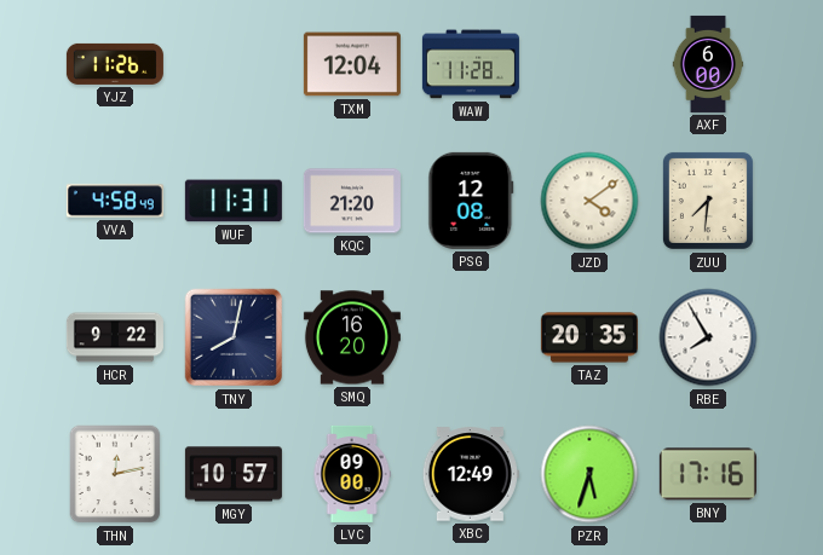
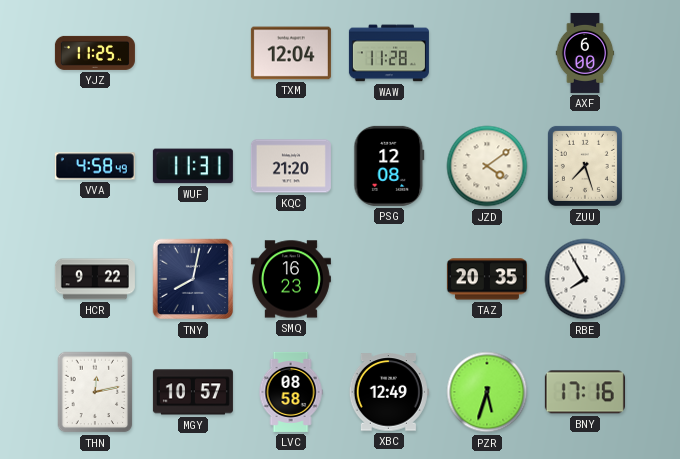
YJZ: 11:26 -> 11:25
ZUU: 7:31 -> 7:27
SMQ: 16:20 -> 16:23
LVC: 09:00 -> 08:58
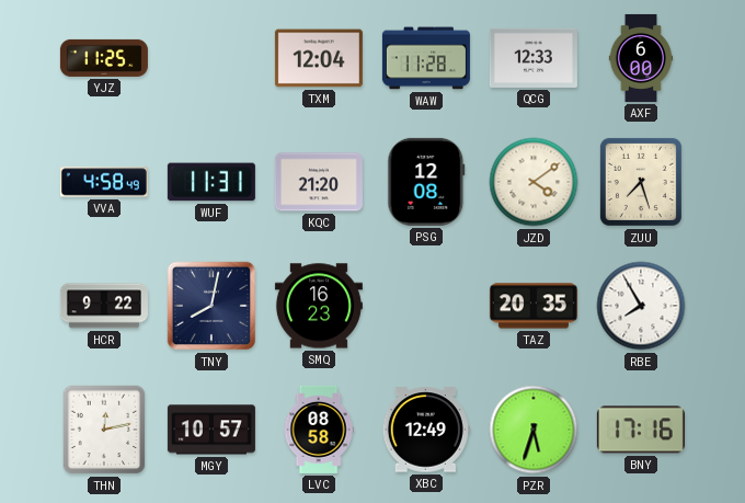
QCG: none -> 12:33
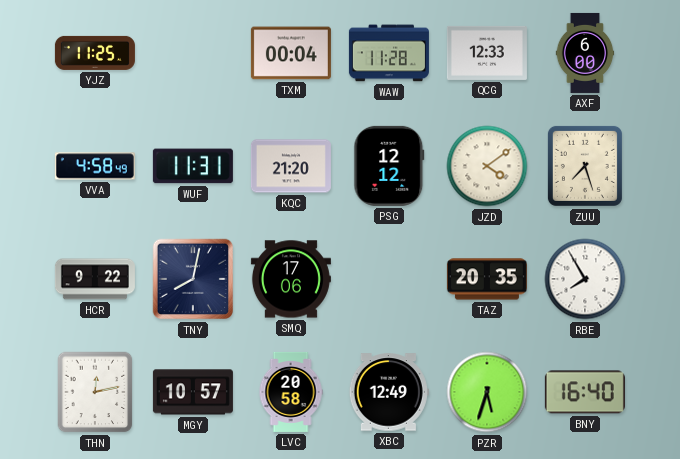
TXM: 12:04 -> 00:04
PSG: 12:08 -> 12:12
SMQ: 16:23 -> 17:06
LVC: 08:58 -> 20:58
BNY: 17:16 -> 16:40
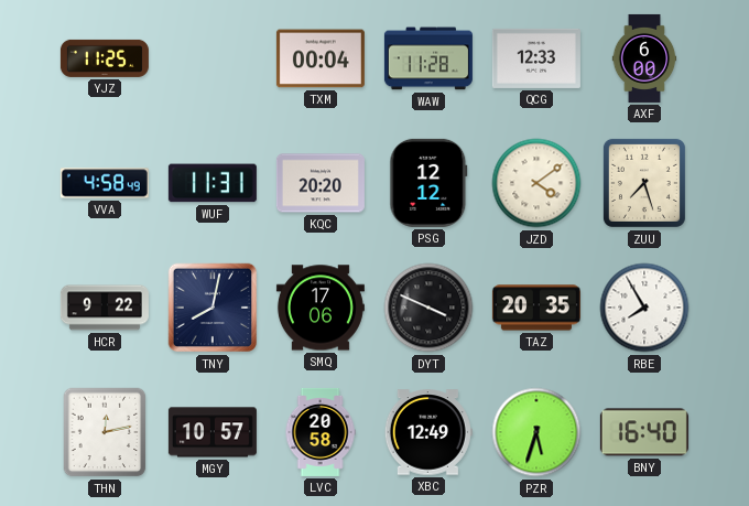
KQC: 21:20 -> 20:20
DYT: none -> 3:49
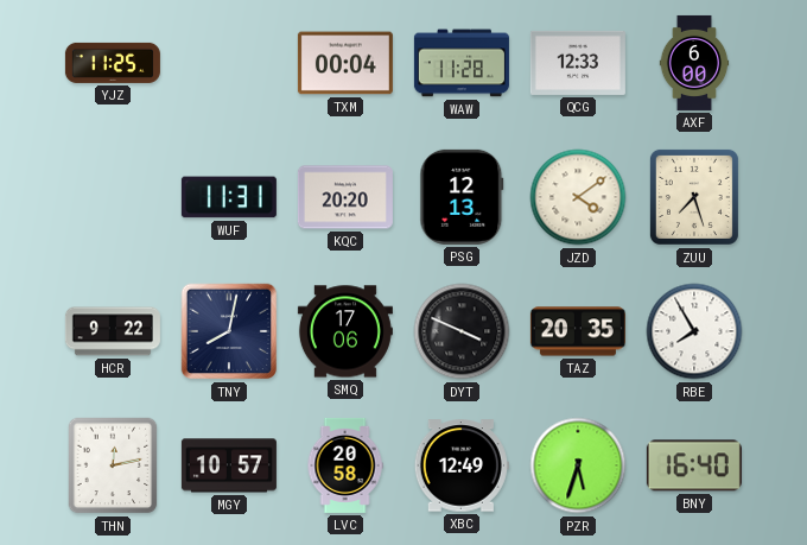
VVA: 4:58 -> none
PSG: 12:12 -> 12:13
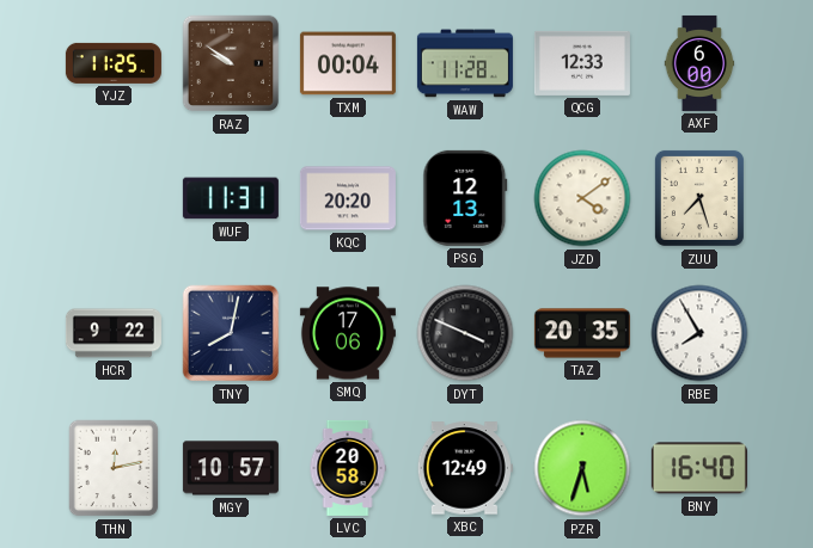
RAZ: none -> 9:51
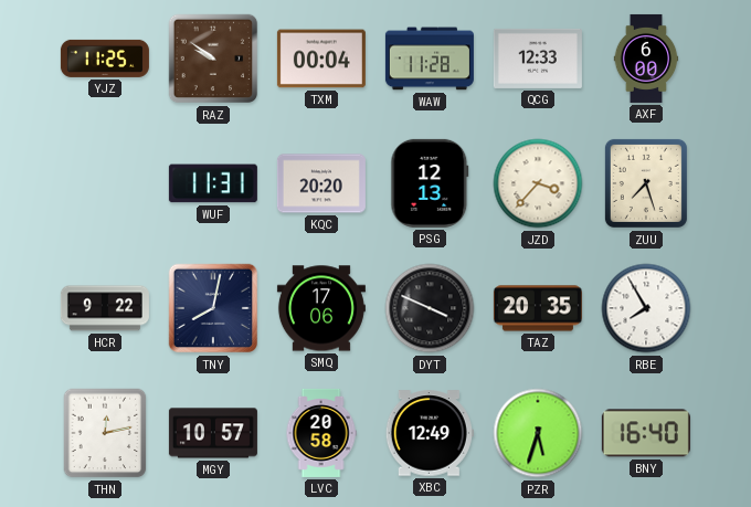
JZD: 4:09 -> 3:37
